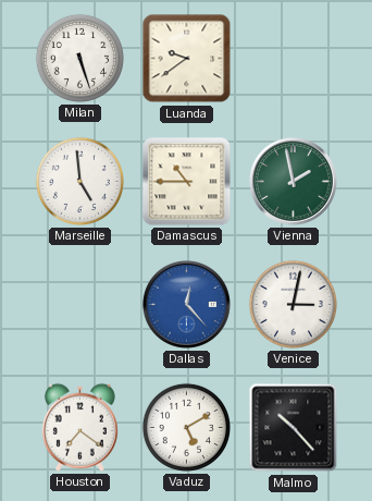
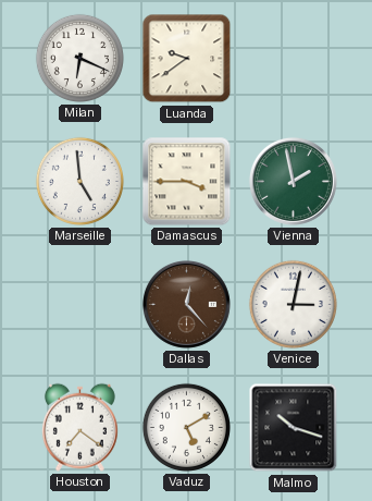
Milan: 5:27 -> 6:19
Damascus: 10:45 -> 3:45
Dallas dial: blue -> brown
Malmo: 10:23 -> 10:18
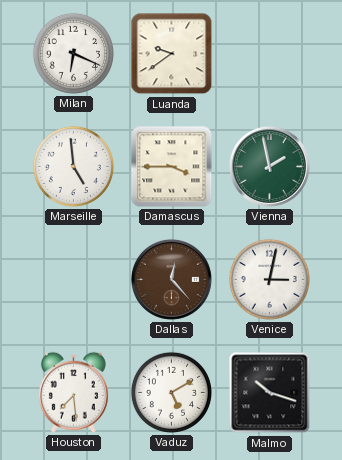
Houston: 7:21 -> 7:29
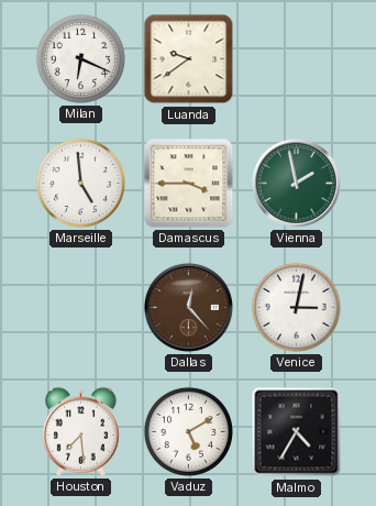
Malmo: 10:18 -> 4:35
